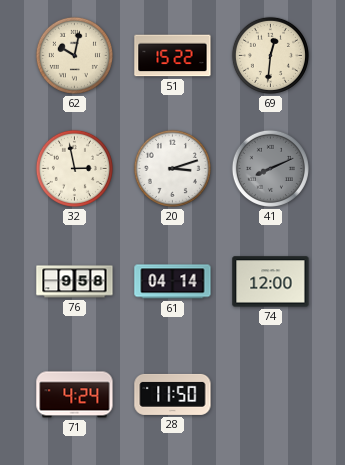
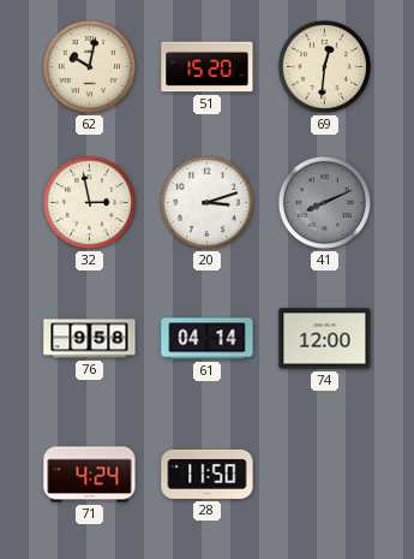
51: 15:22 -> 15:20
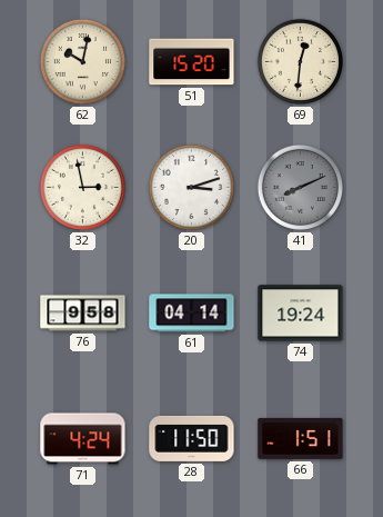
74: 12:00 -> 19:24
66: none -> 1:51
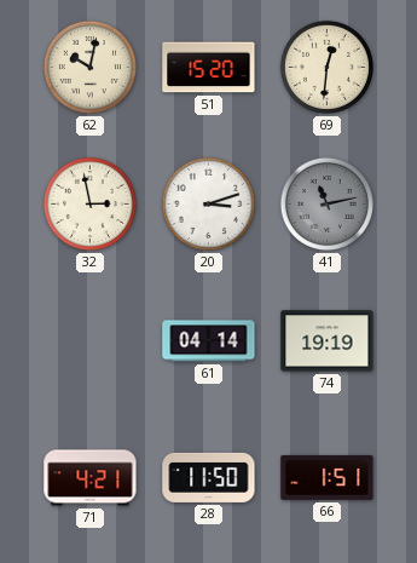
41: 8:11 -> 11:13
76: 9:58 -> none
74: 19:24 -> 19:19
71: 4:24 -> 4:21
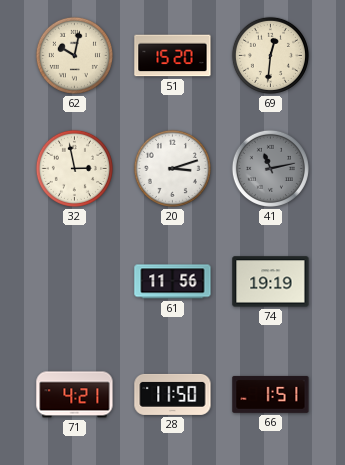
61: 04:14 -> 11:56
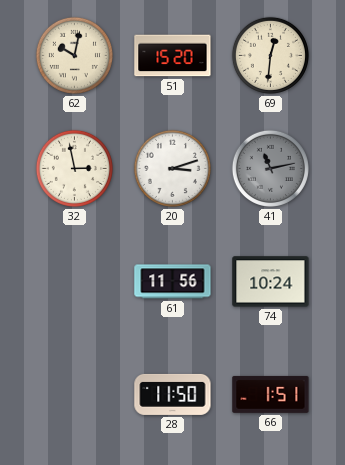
74: 19:19 -> 10:24
71: 4:21 -> none
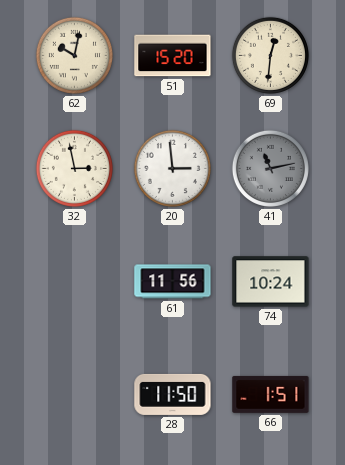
20: 3:12 -> 2:59
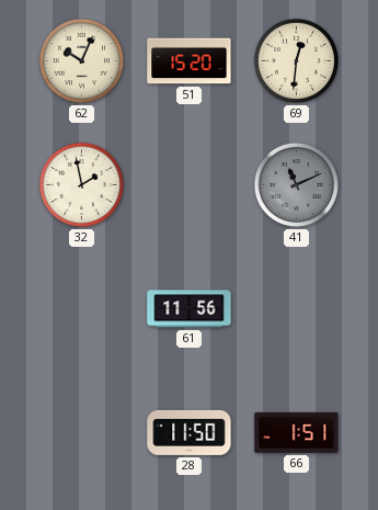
62: 10:02 -> 10:04
32: 2:58 -> 1:58
20: 2:59 -> none
41: 11:13 -> 11:11
74: 10:24 -> none
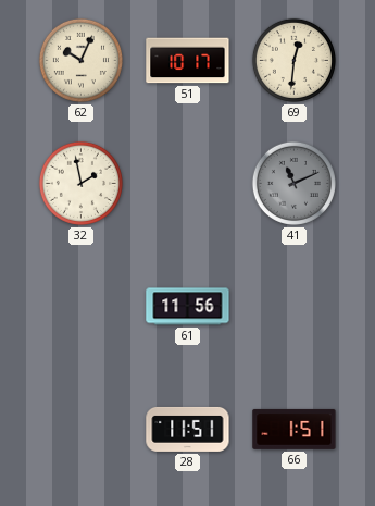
51: 15:20 -> 10:17
28: 11:50 -> 11:51
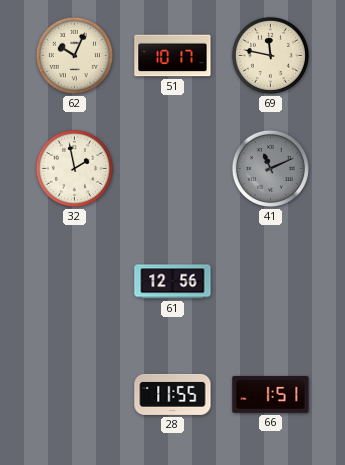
69: 12:31 -> 11:47
61: 11:56 -> 12:56
28: 11:51 -> 11:55
